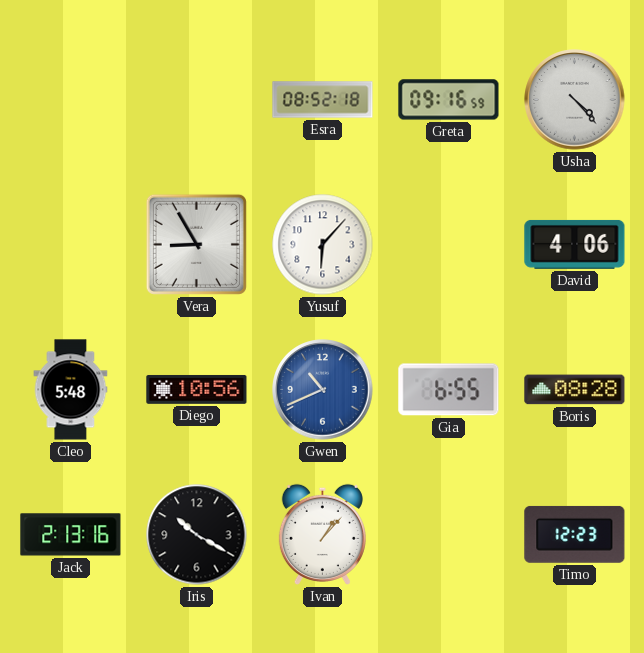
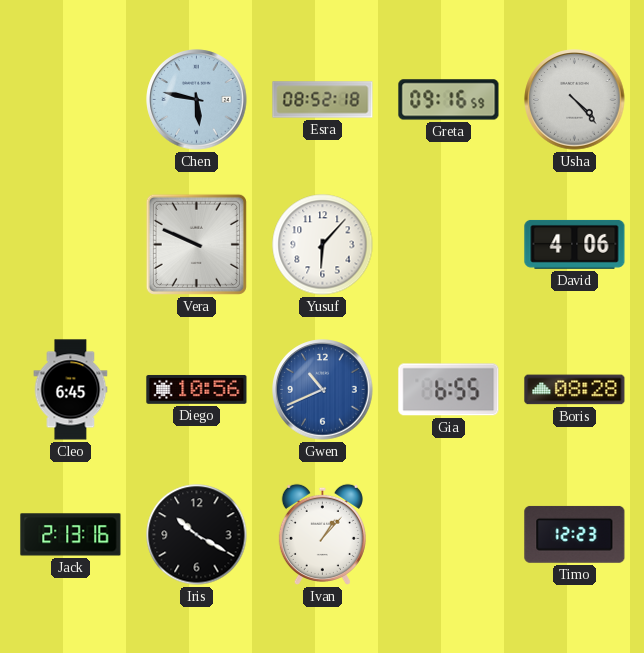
Chen: none -> 5:47
Vera: 8:55 -> 9:49
Cleo: 5:48 -> 6:45
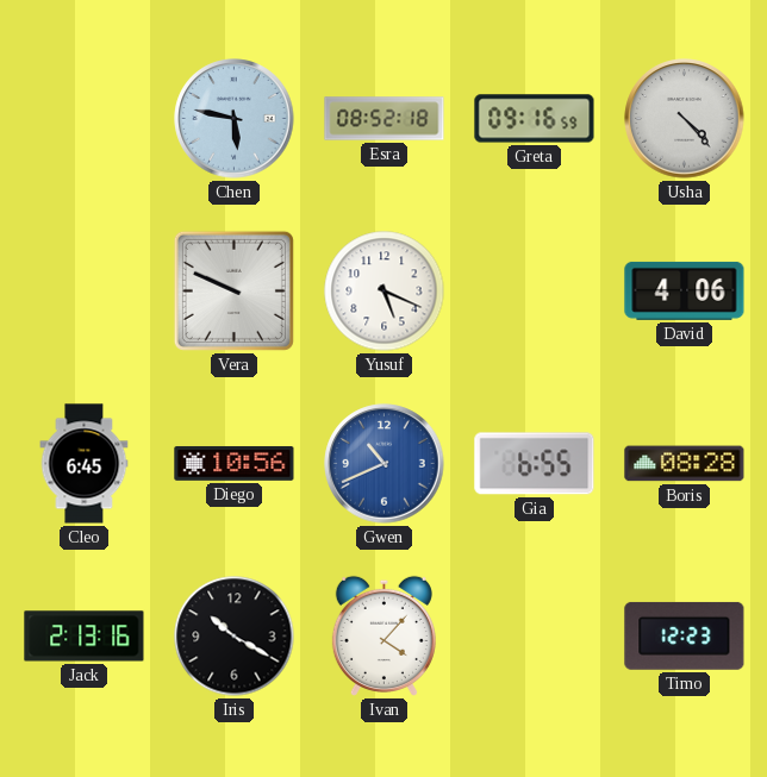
Yusuf: 6:07 -> 5:19
Ivan: 1:07 -> 4:07
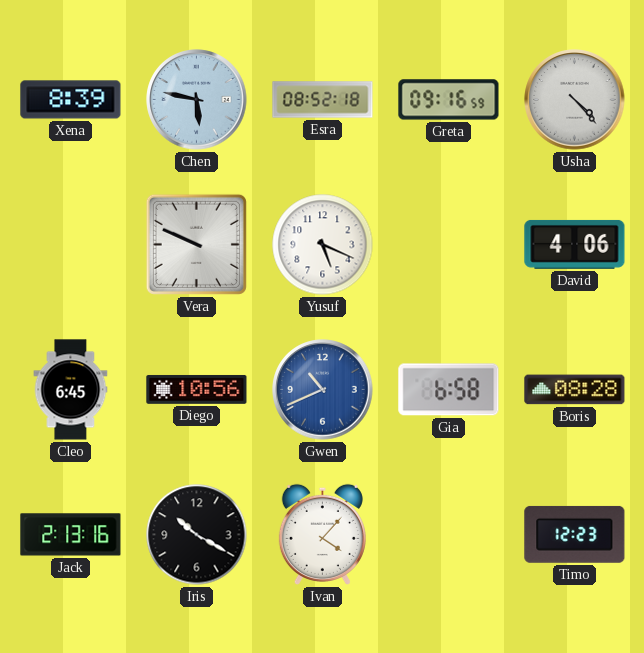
Xena: none -> 8:39
Gia: 6:55 -> 6:58
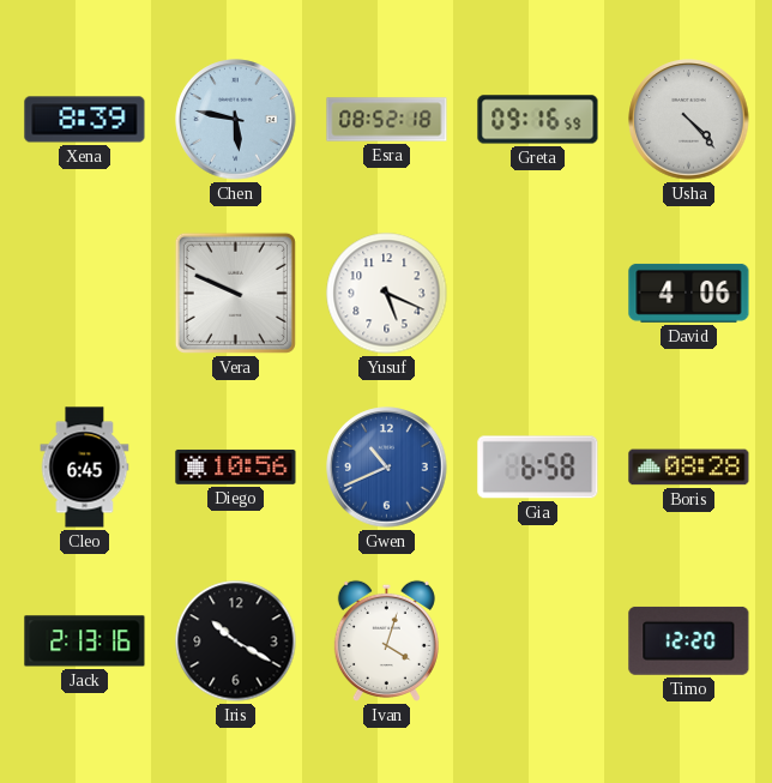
Ivan: 4:07 -> 4:03
Timo: 12:23 -> 12:20
